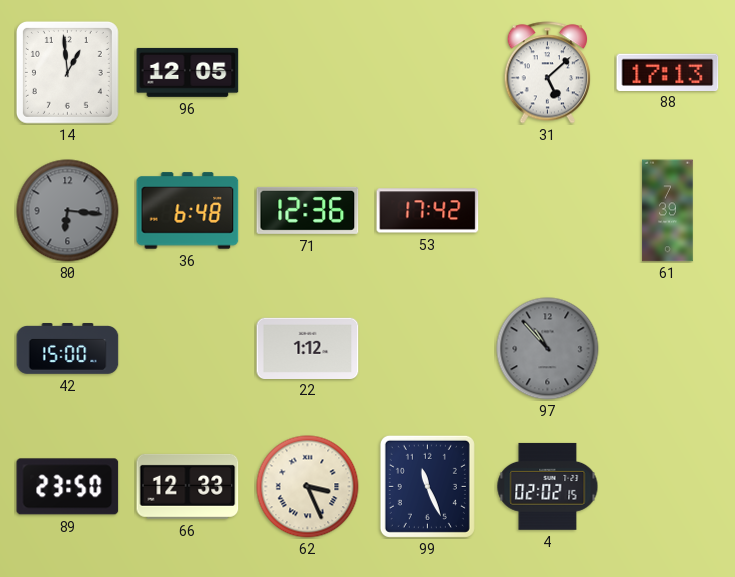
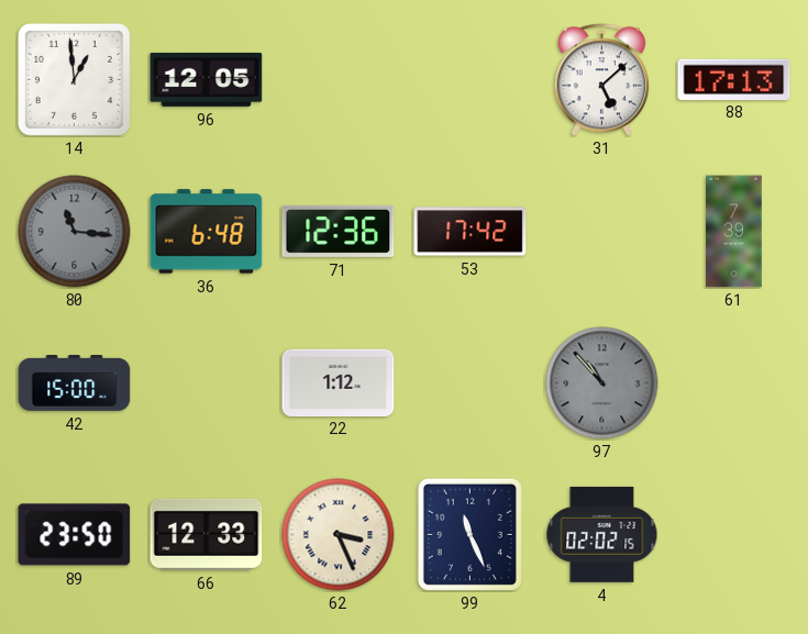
80: 6:16 -> 11:16
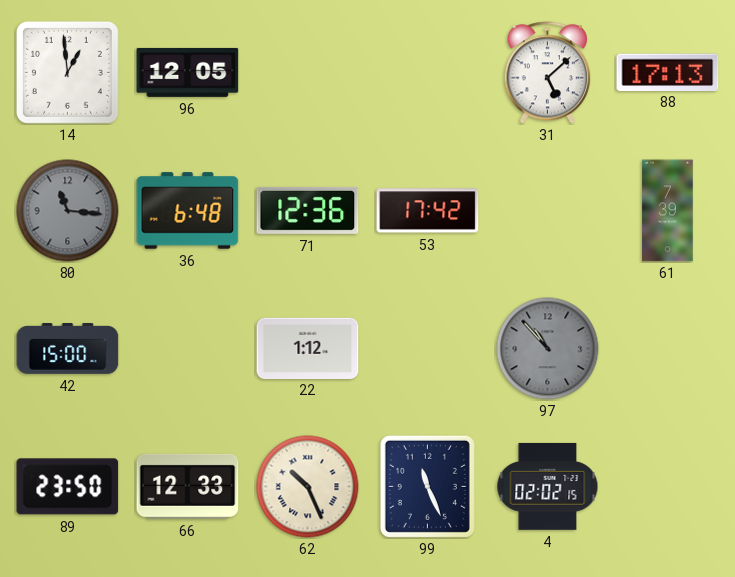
62: 3:26 -> 10:26
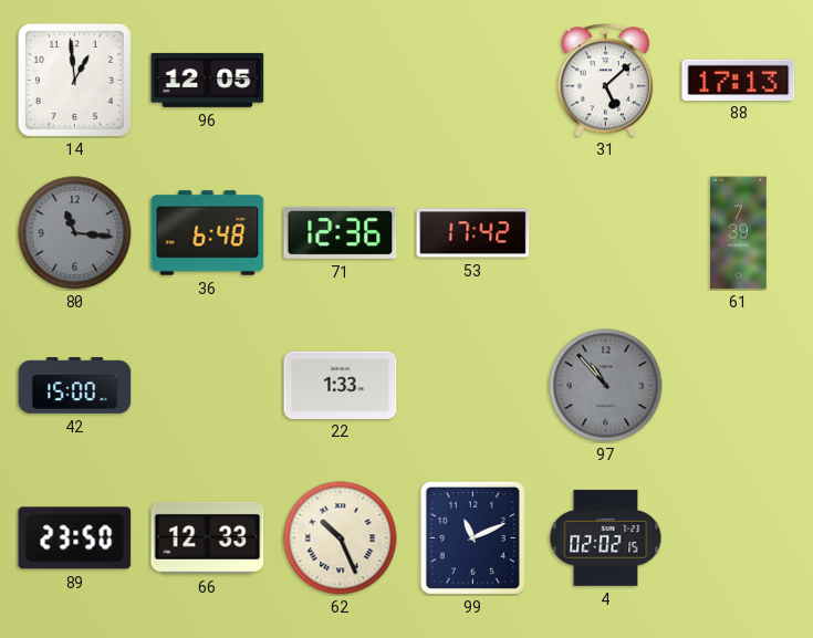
22: 1:12 -> 1:33
99: 11:26 -> 11:11
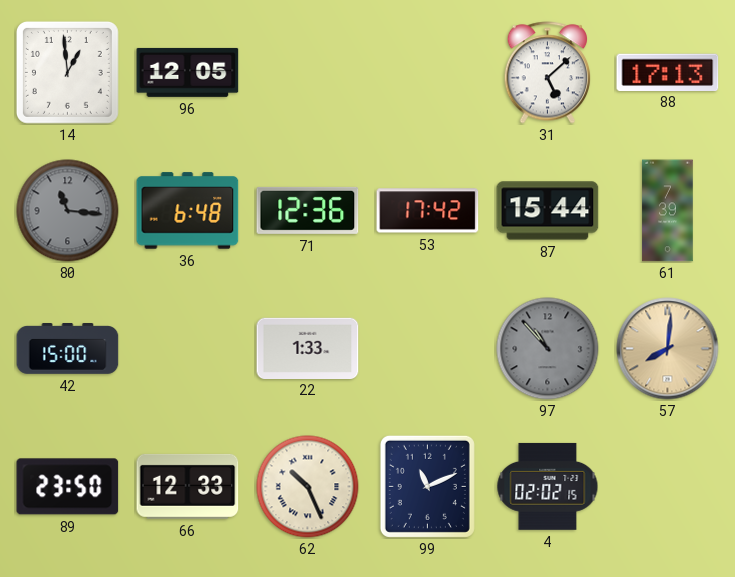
87: none -> 15:44
57: none -> 8:01
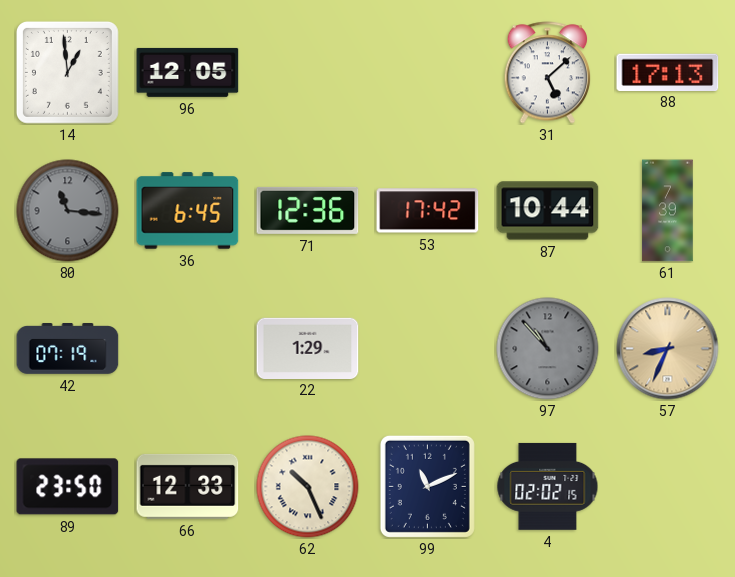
36: 6:48 -> 6:45
87: 15:44 -> 10:44
42: 15:00 -> 07:19
22: 1:33 -> 1:29
57: 8:01 -> 8:34
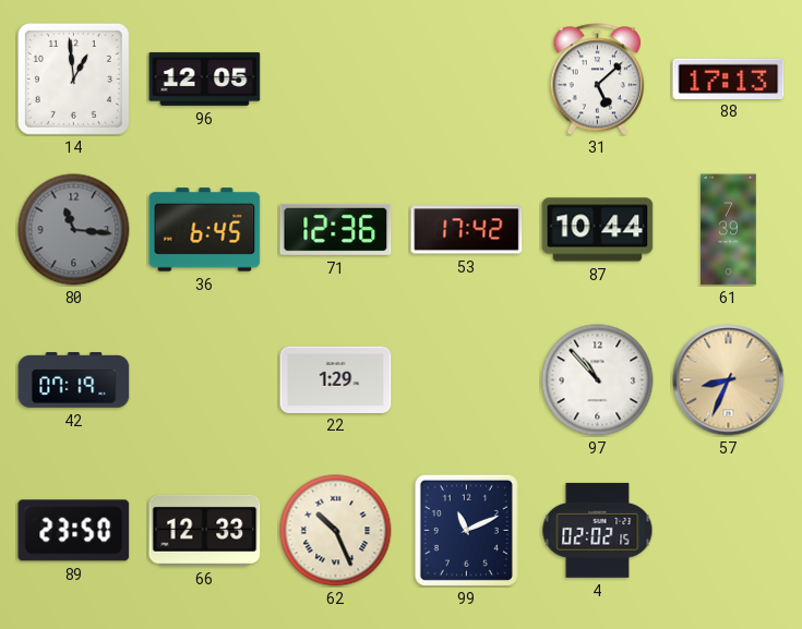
97 dial: grey -> white
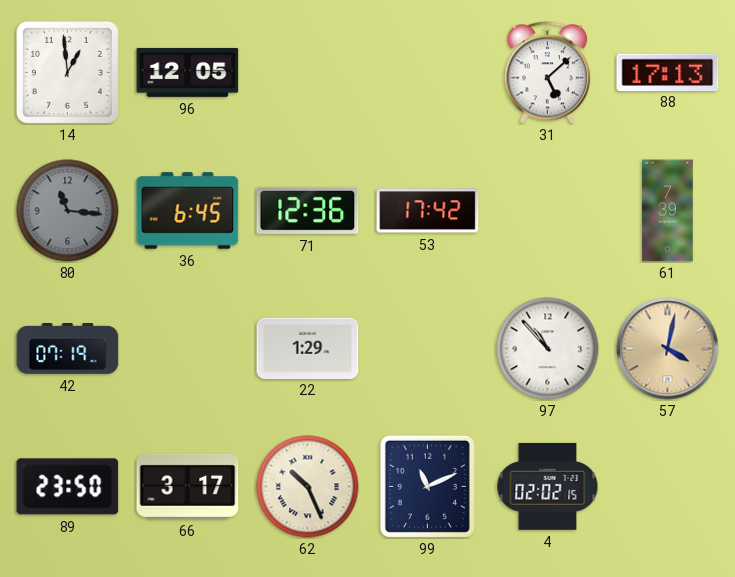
87: 10:44 -> none
57: 8:34 -> 4:02
66: 12:33 -> 3:17
